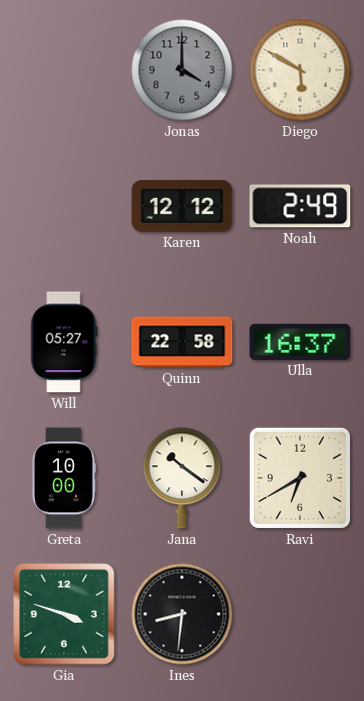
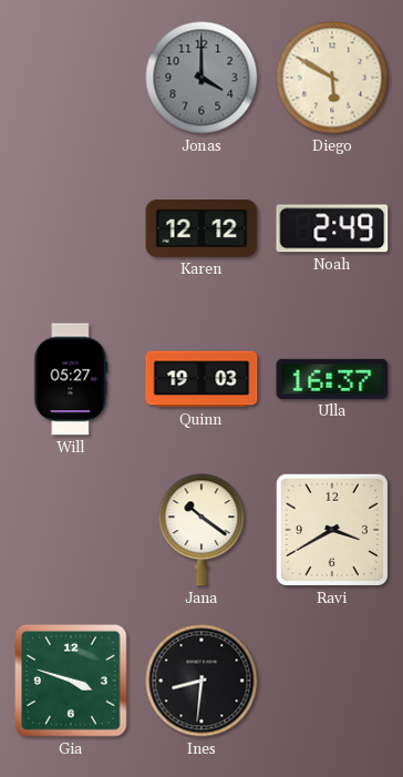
Quinn: 22:58 -> 19:03
Greta: 10:00 -> none
Ravi: 6:40 -> 3:40
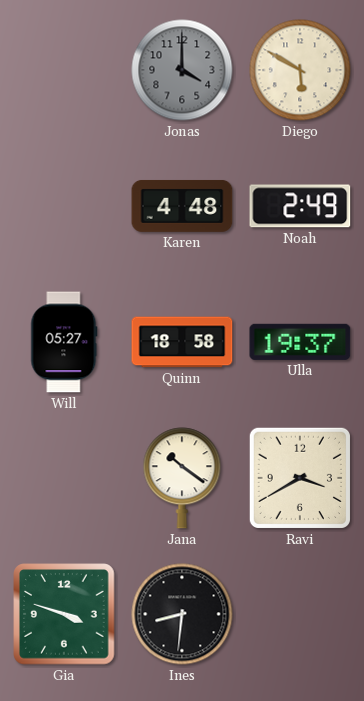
Karen: 12:12 -> 4:48
Quinn: 19:03 -> 18:58
Ulla: 16:37 -> 19:37
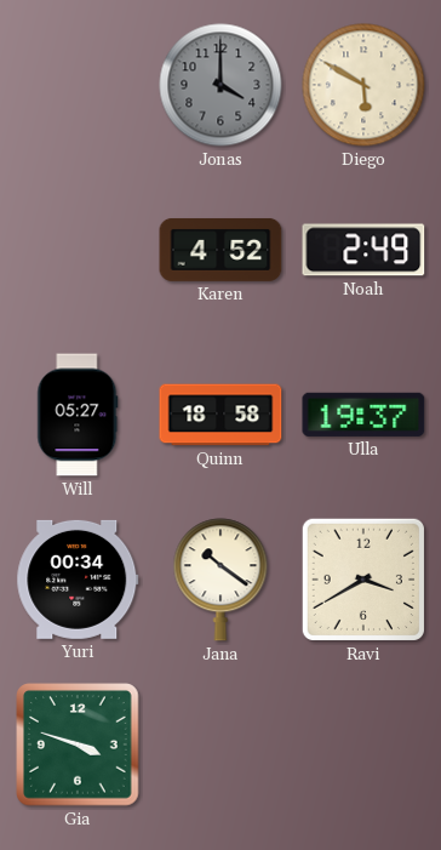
Karen: 4:48 -> 4:52
Yuri: none -> 00:34
Ines: 8:31 -> none
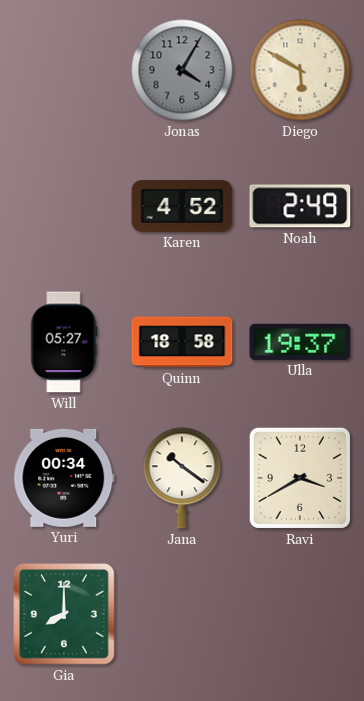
Jonas: 4:00 -> 4:05
Gia: 3:48 -> 8:00
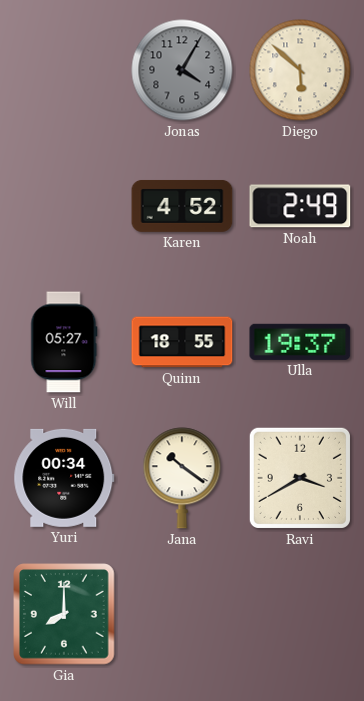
Diego: 5:50 -> 5:52
Quinn: 18:58 -> 18:55
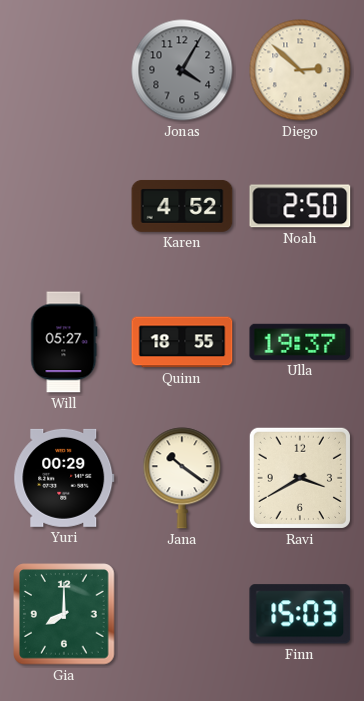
Diego: 5:52 -> 2:52
Noah: 2:49 -> 2:50
Yuri: 00:34 -> 00:29
Finn: none -> 15:03
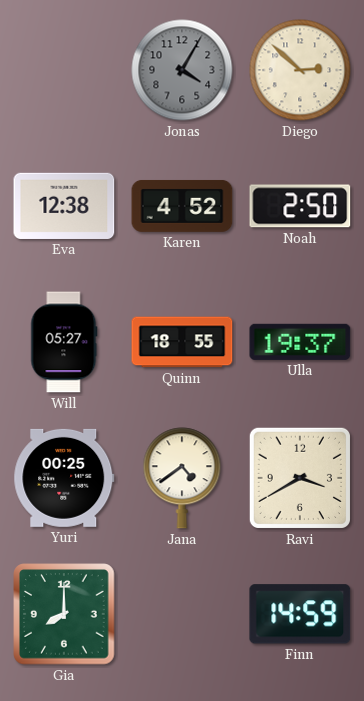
Eva: none -> 12:38
Yuri: 00:29 -> 00:25
Jana: 10:21 -> 4:39
Finn: 15:03 -> 14:59
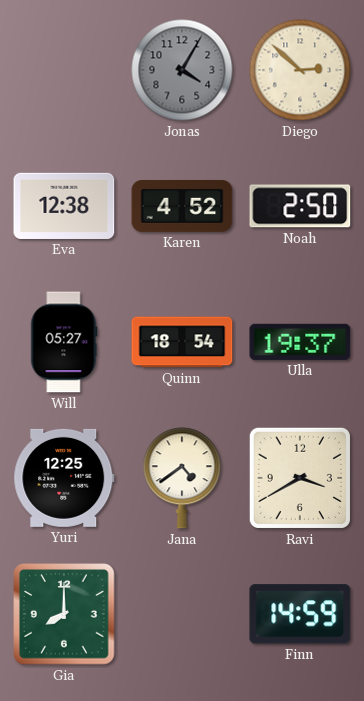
Quinn: 18:55 -> 18:54
Yuri: 00:25 -> 12:25
